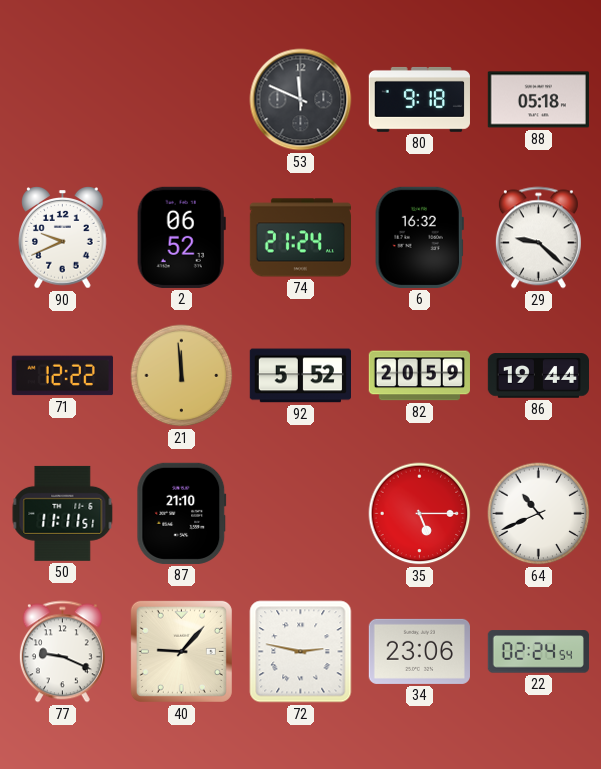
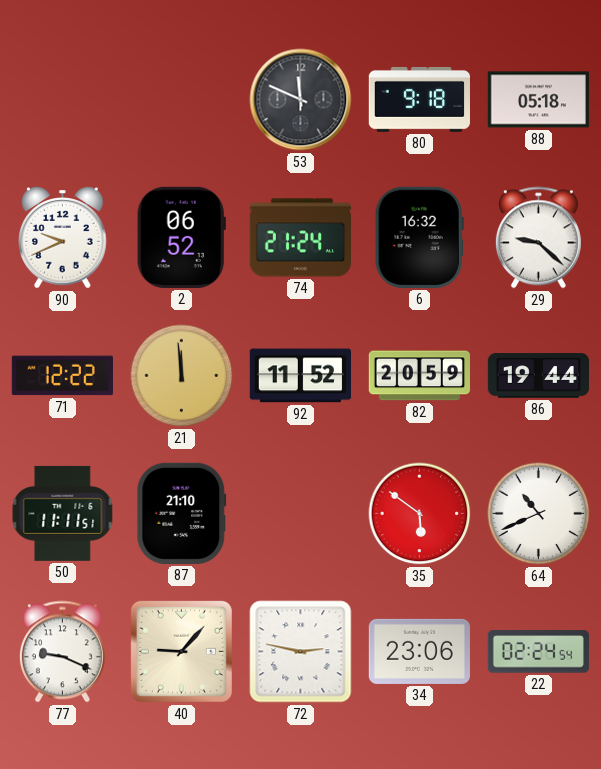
92: 5:52 -> 11:52
35: 5:15 -> 5:51
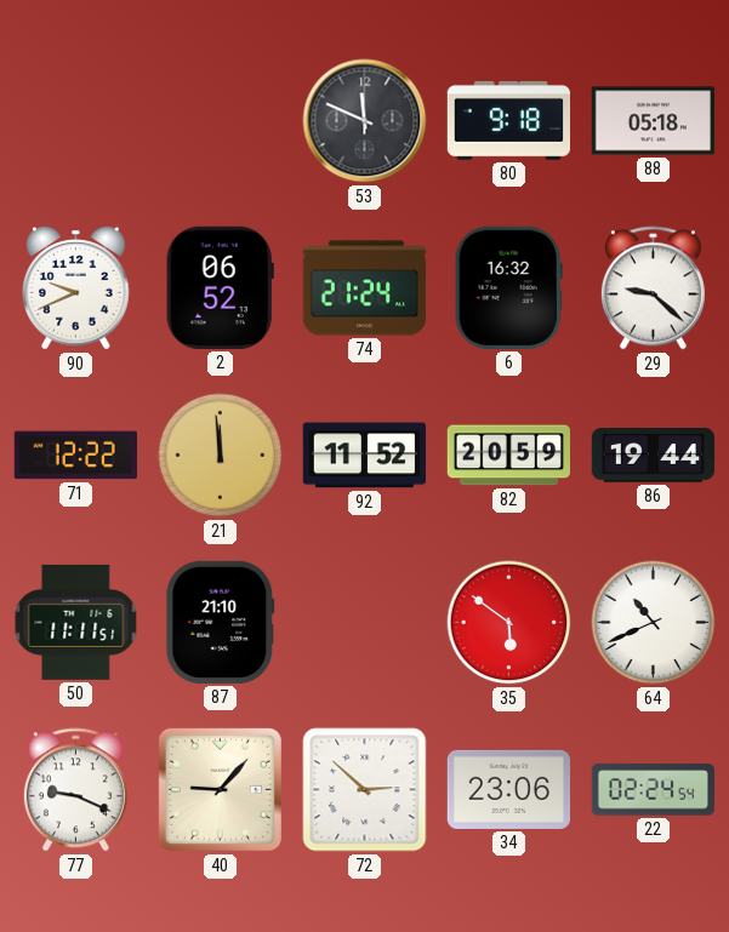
72: 2:47 -> 2:52
